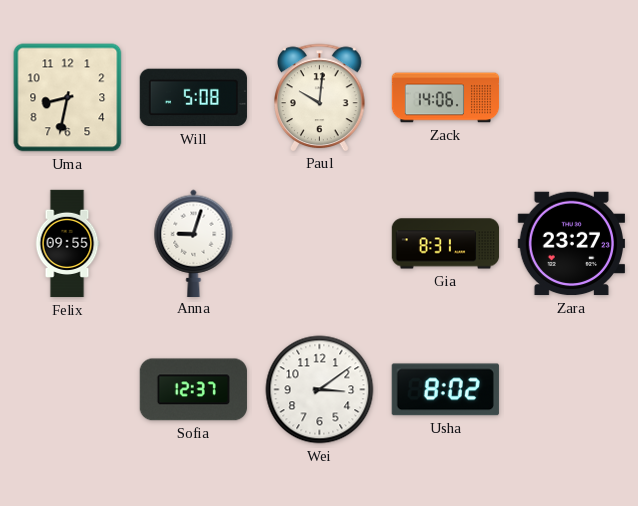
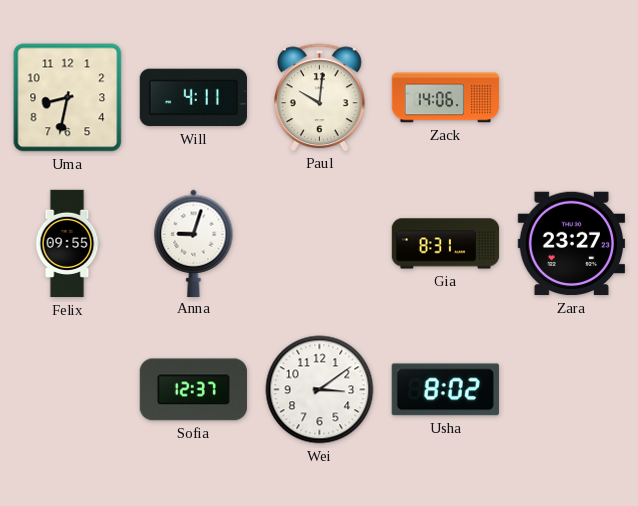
Will: 5:08 -> 4:11
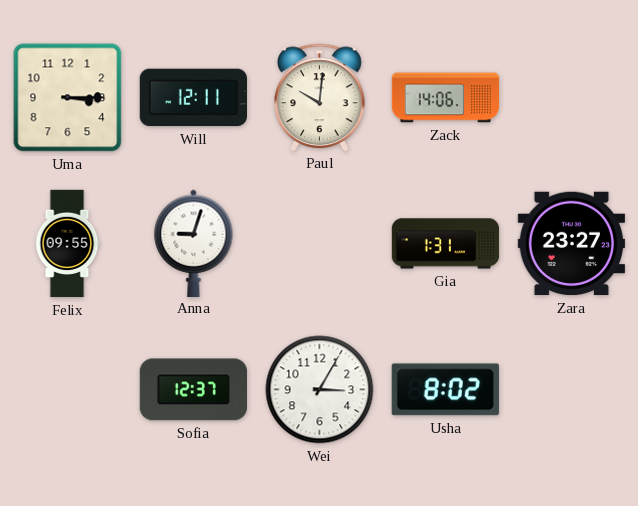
Uma: 8:32 -> 3:15
Will: 4:11 -> 12:11
Gia: 8:31 -> 1:31
Wei: 3:09 -> 3:05
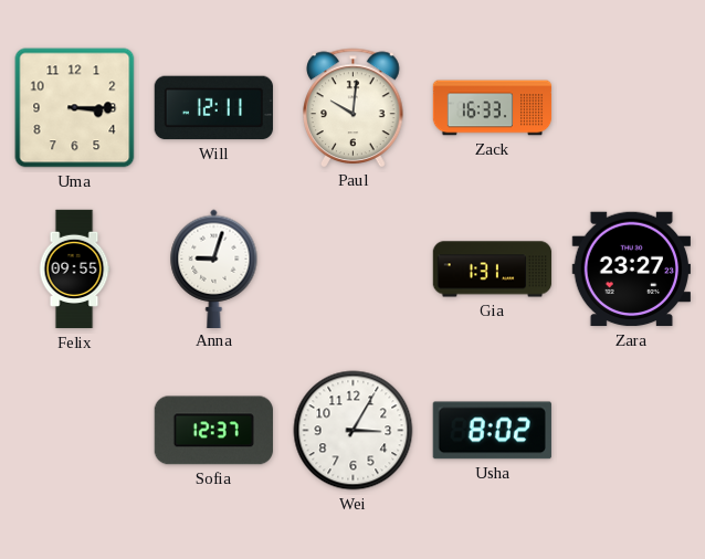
Zack: 14:06 -> 16:33
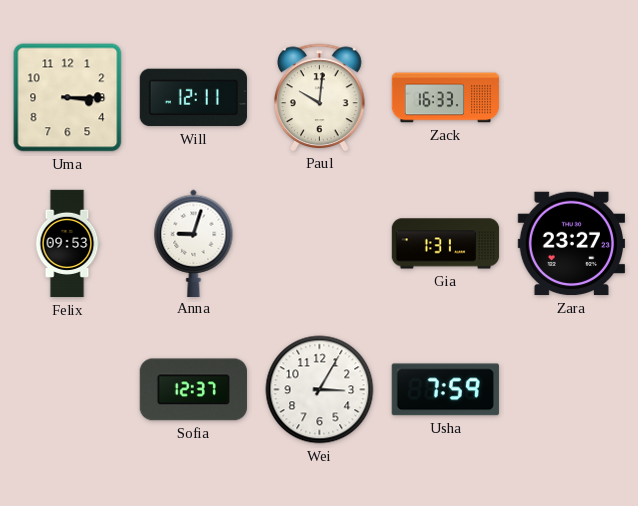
Felix: 09:55 -> 09:53
Usha: 8:02 -> 7:59
